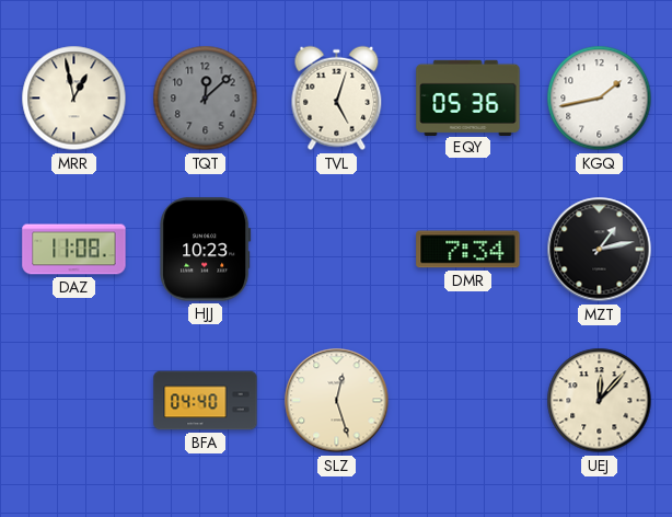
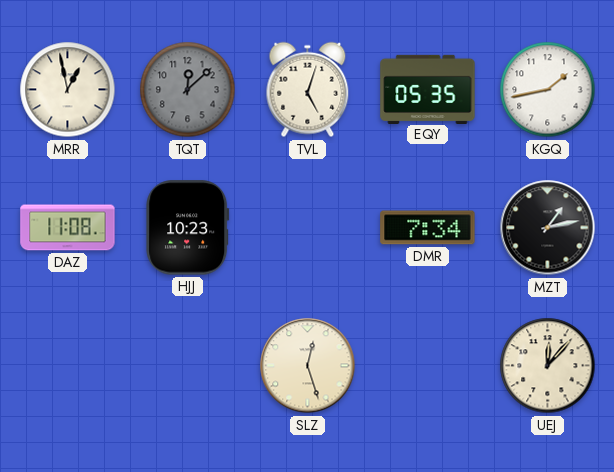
EQY: 05:36 -> 05:35
BFA: 04:40 -> none
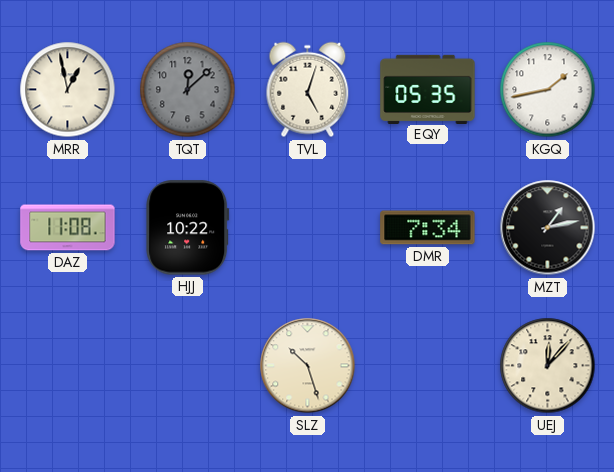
HJJ: 10:23 -> 10:22
SLZ: 12:27 -> 10:27
